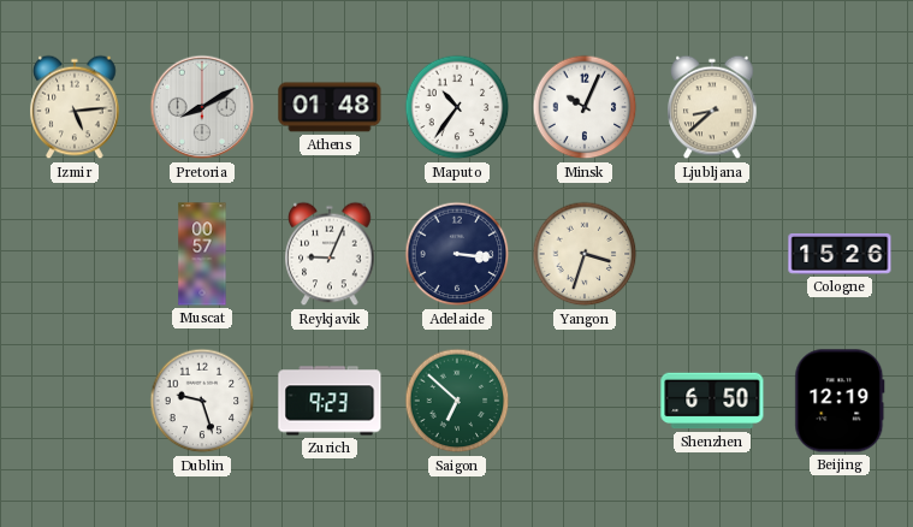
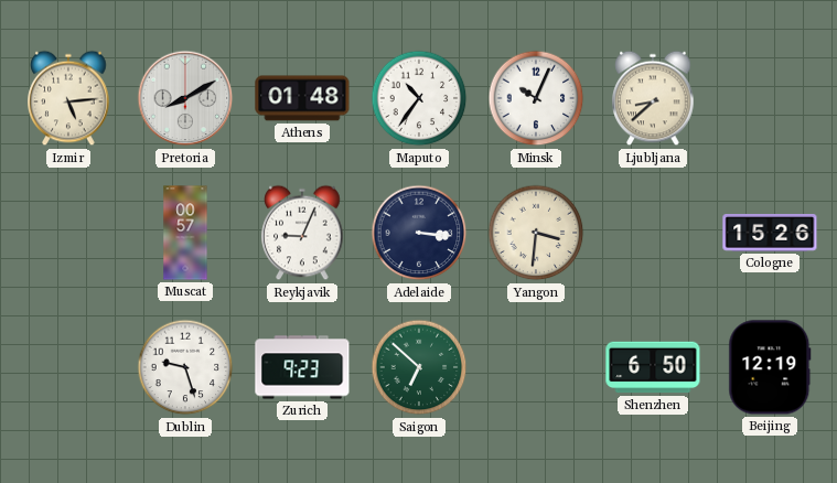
Yangon: 3:33 -> 3:31
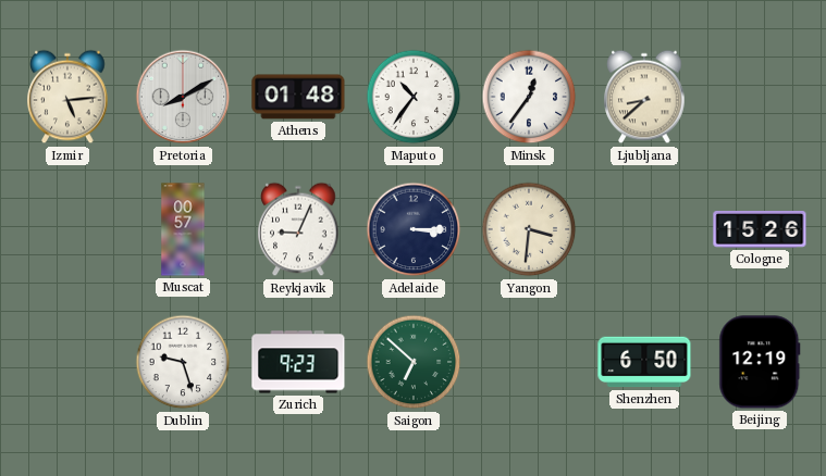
Minsk: 10:04 -> 12:36
Adelaide: 3:16 -> 3:15
